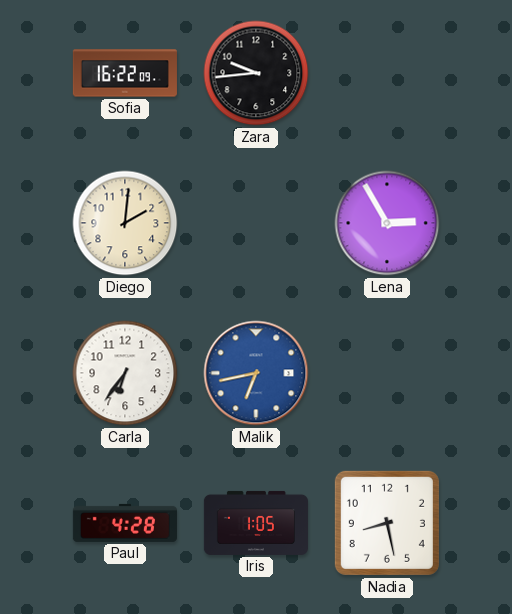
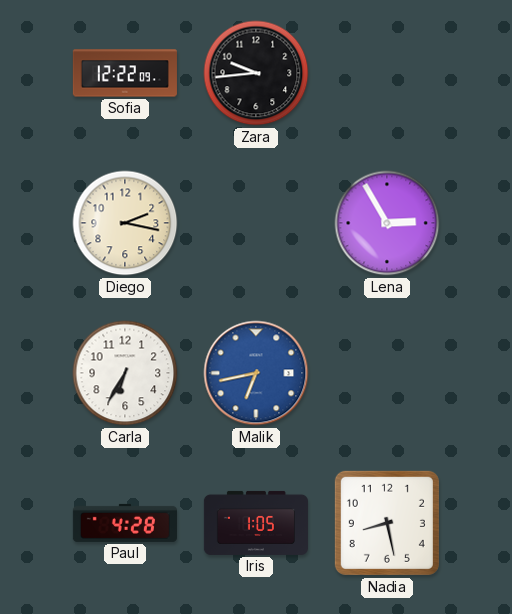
Sofia: 16:22 -> 12:22
Diego: 2:01 -> 2:17
Carla: 6:36 -> 6:35
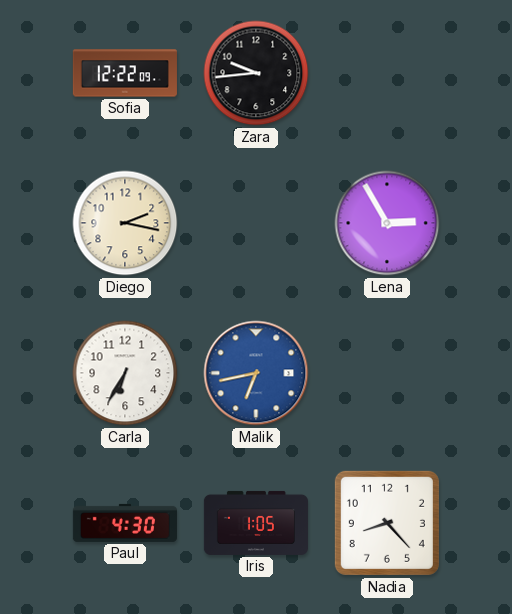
Paul: 4:28 -> 4:30
Nadia: 8:28 -> 8:23
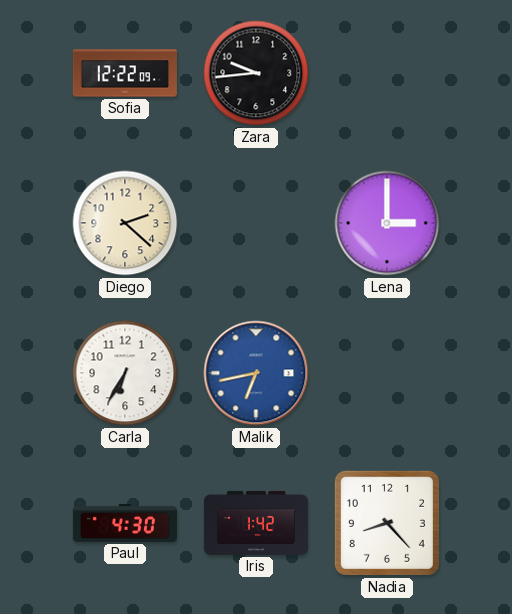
Diego: 2:17 -> 2:22
Lena: 2:55 -> 3:00
Iris: 1:05 -> 1:42
